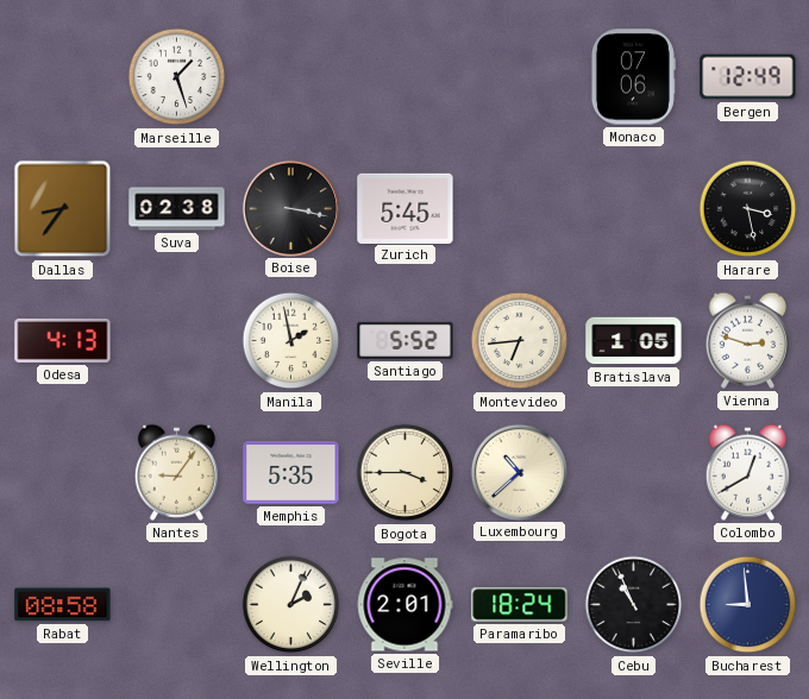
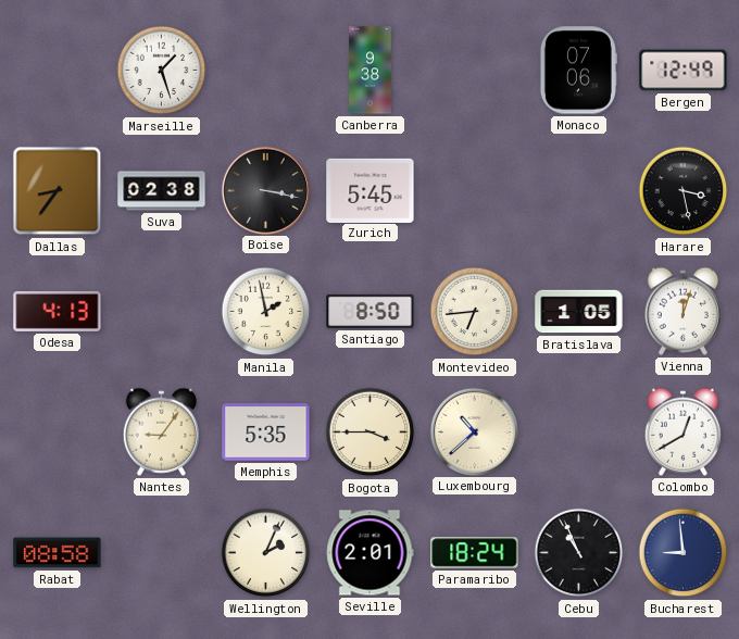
Canberra: none -> 9:38
Santiago: 5:52 -> 8:50
Vienna: 2:48 -> 12:03
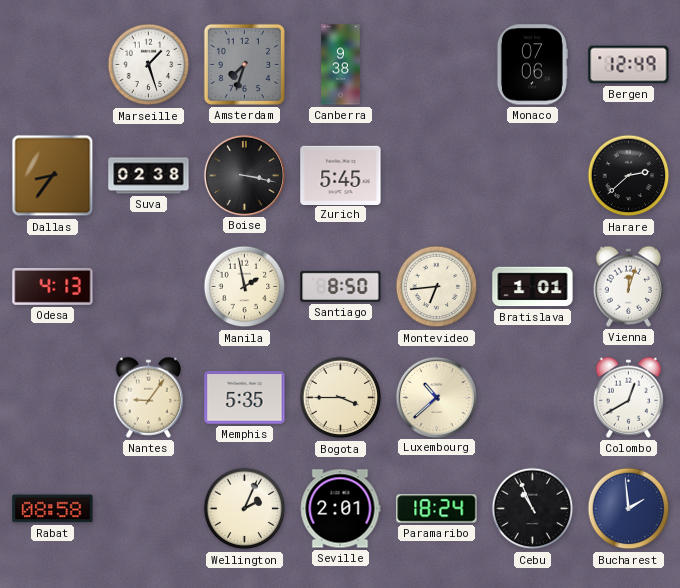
Amsterdam: none -> 7:33
Harare: 3:28 -> 2:38
Bratislava: 1:05 -> 1:01
Bucharest: 8:59 -> 1:59
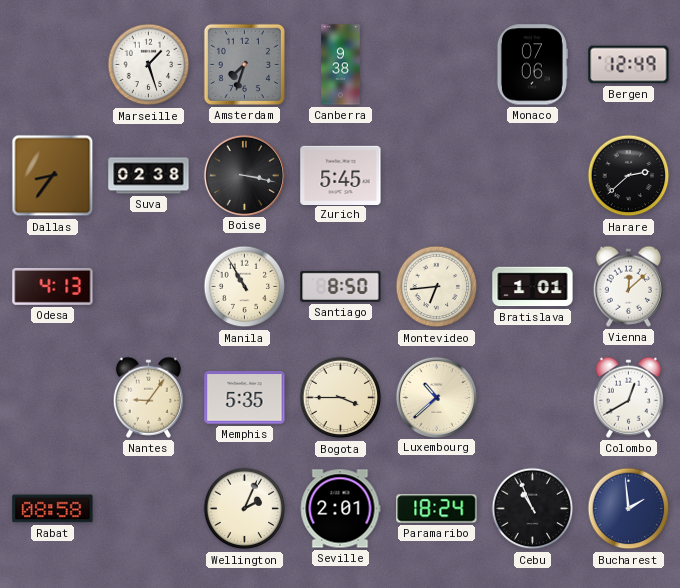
Manila: 1:58 -> 10:55
Vienna: 12:03 -> 12:08
